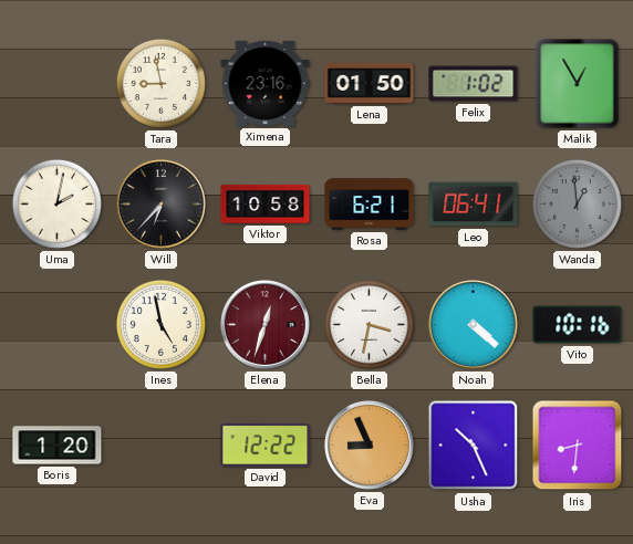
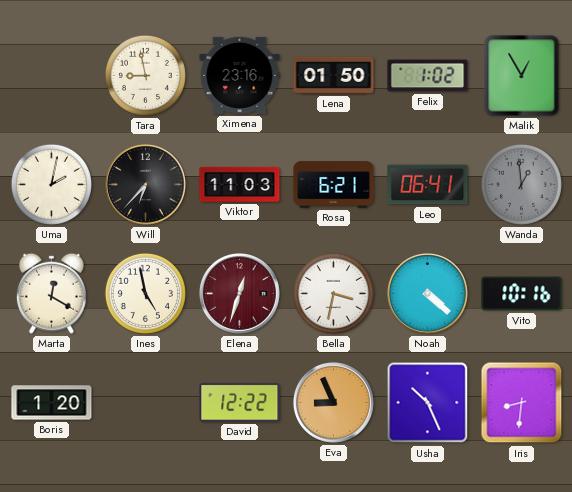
Viktor: 10:58 -> 11:03
Marta: none -> 12:20
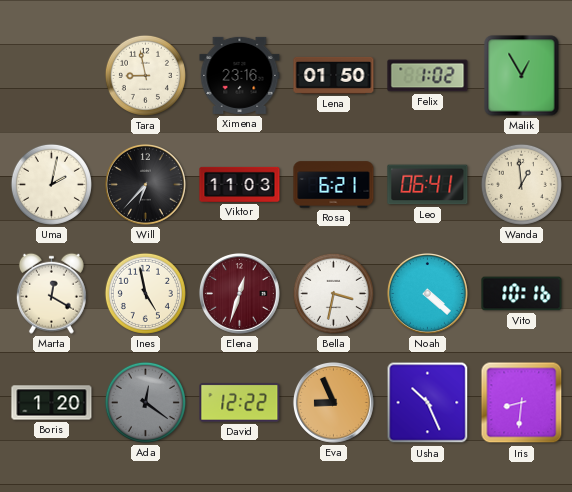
Wanda dial: grey -> cream
Ada: none -> 12:21
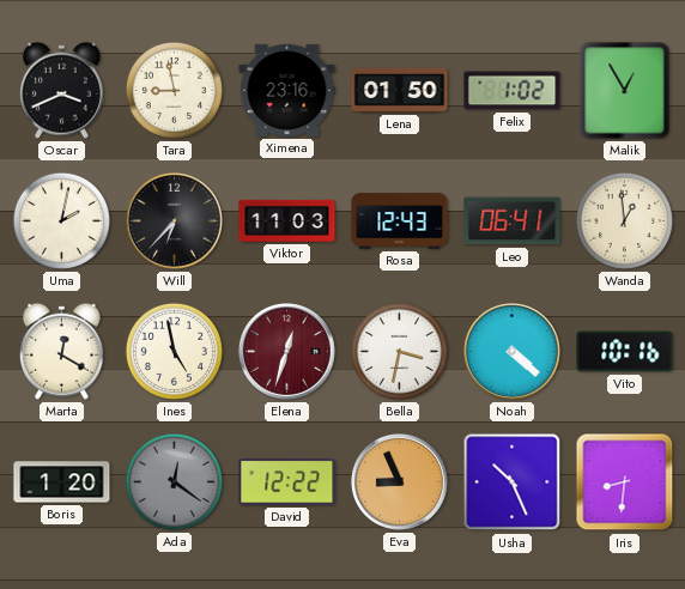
Oscar: none -> 3:41
Rosa: 6:21 -> 12:43
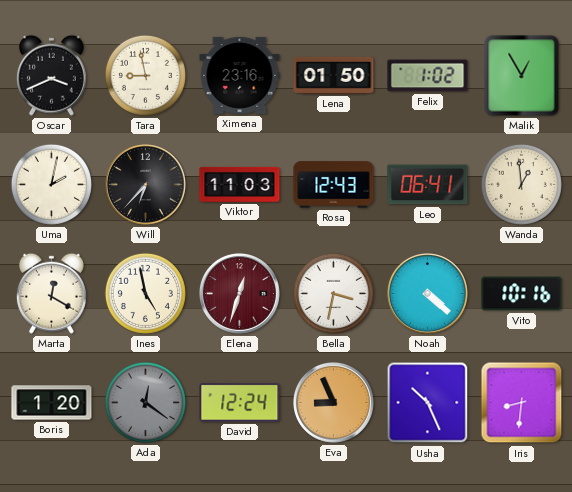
David: 12:22 -> 12:24
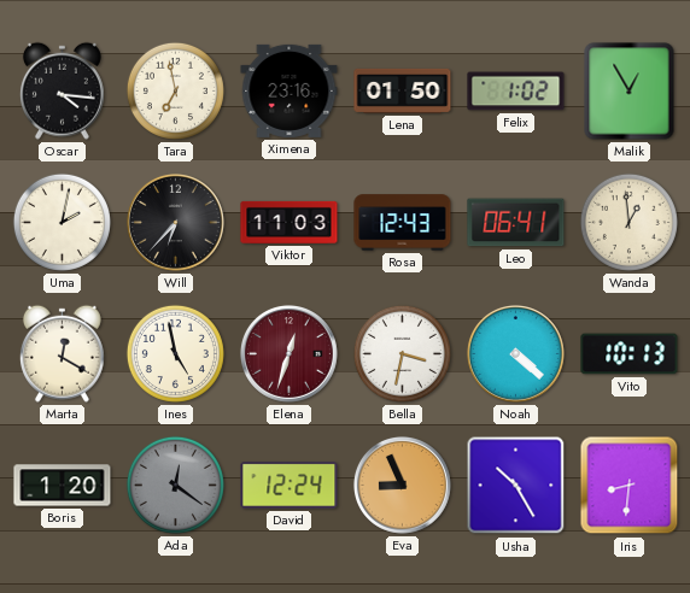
Oscar: 3:41 -> 4:16
Tara: 8:58 -> 6:58
Vito: 10:16 -> 10:13
Usha: 10:26 -> 10:25
